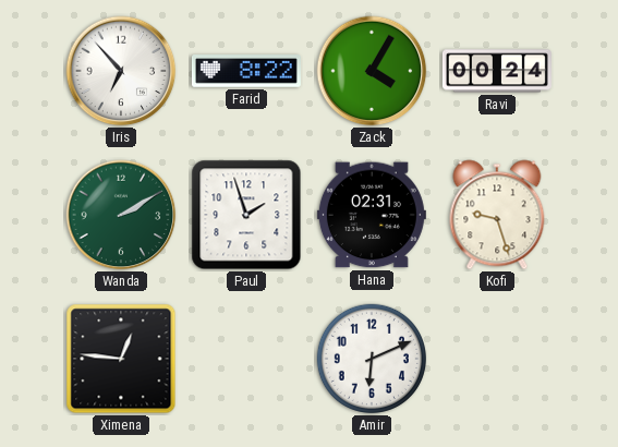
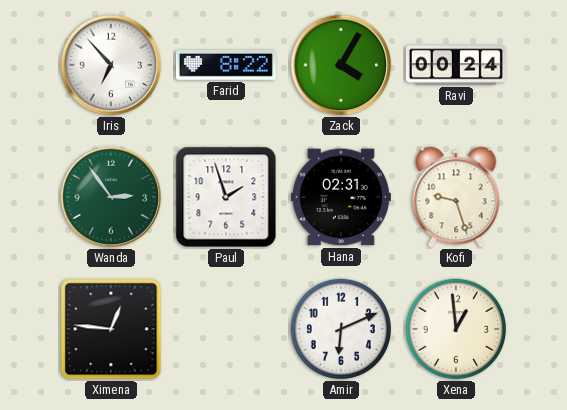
Wanda: 2:10 -> 2:54
Xena: none -> 12:59
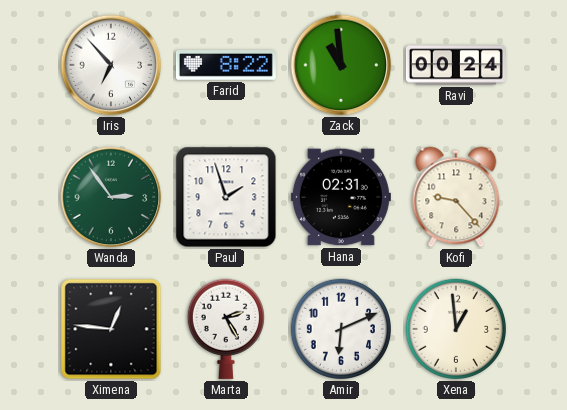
Zack: 4:05 -> 10:59
Kofi: 9:27 -> 9:23
Marta: none -> 2:25
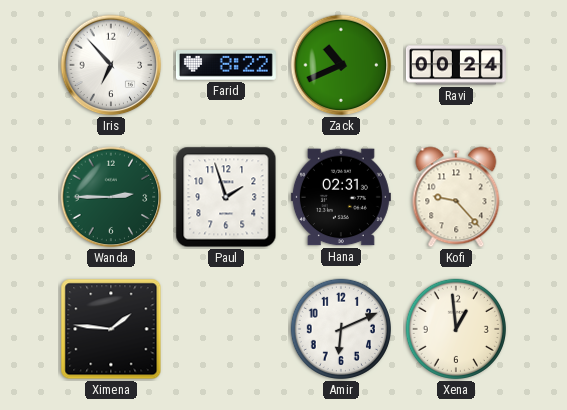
Zack: 10:59 -> 10:41
Wanda: 2:54 -> 2:45
Ximena: 12:46 -> 1:46
Marta: 2:25 -> none
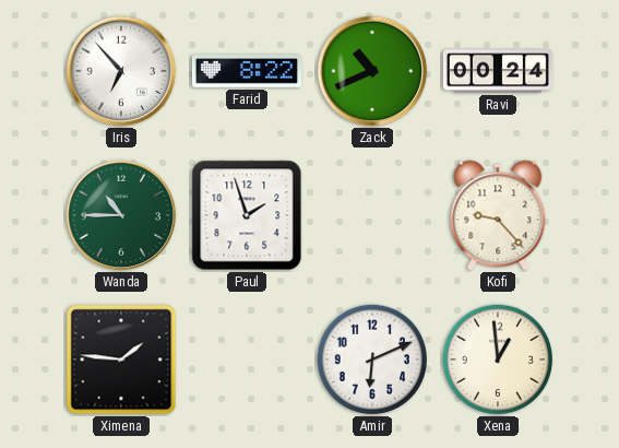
Wanda: 2:45 -> 10:45
Hana: 02:31 -> none
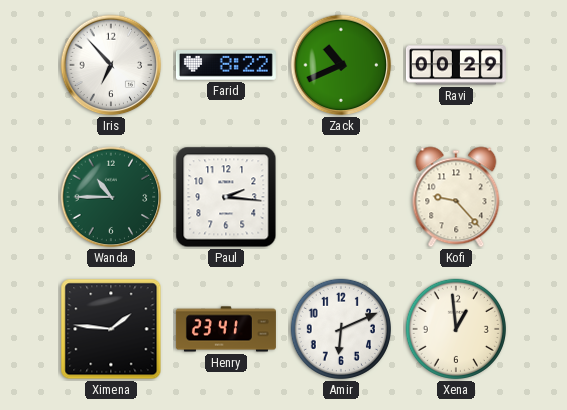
Ravi: 00:24 -> 00:29
Paul: 1:57 -> 2:16
Henry: none -> 23:41
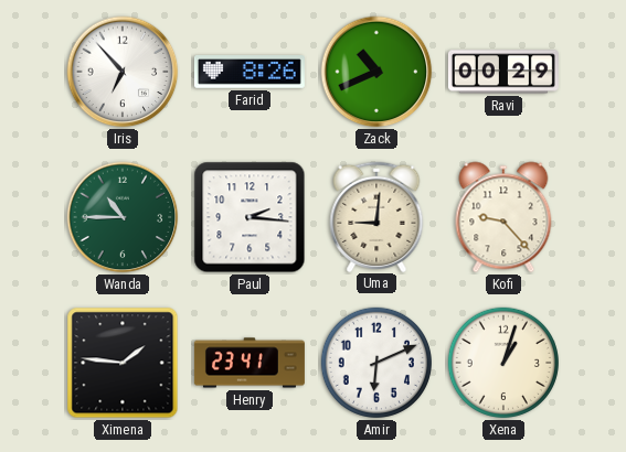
Farid: 8:22 -> 8:26
Uma: none -> 9:01
Xena: 12:59 -> 1:03
